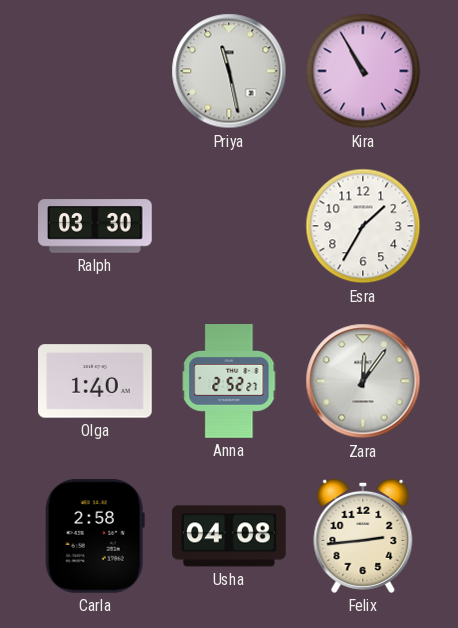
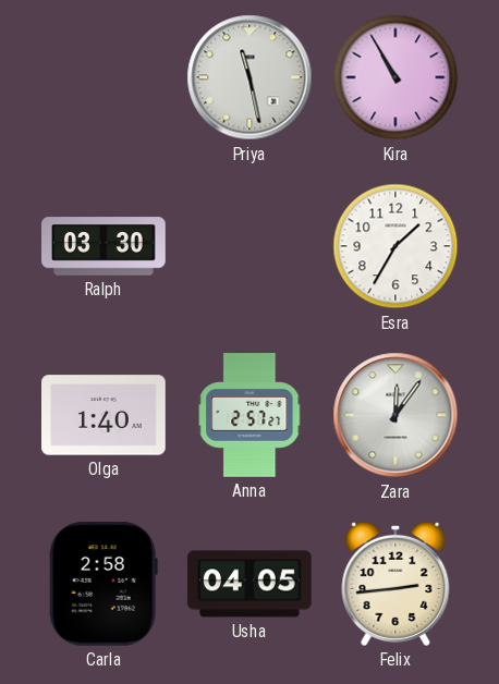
Anna: 2:52 -> 2:57
Usha: 04:08 -> 04:05
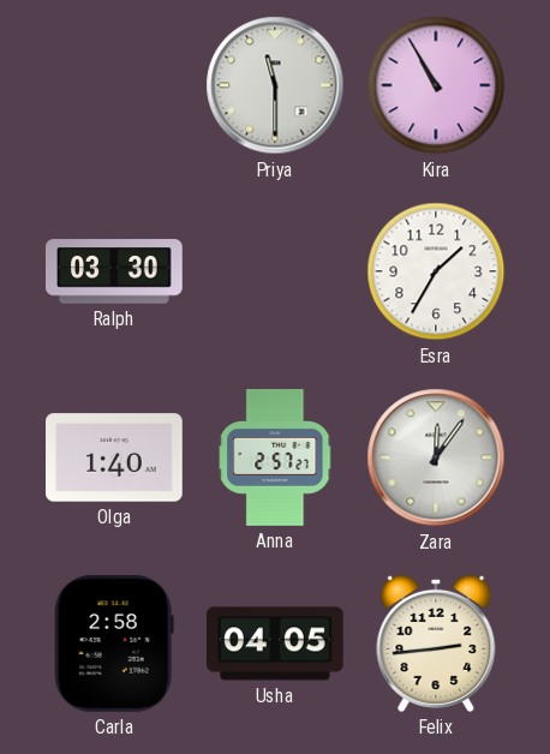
Priya: 11:28 -> 11:30
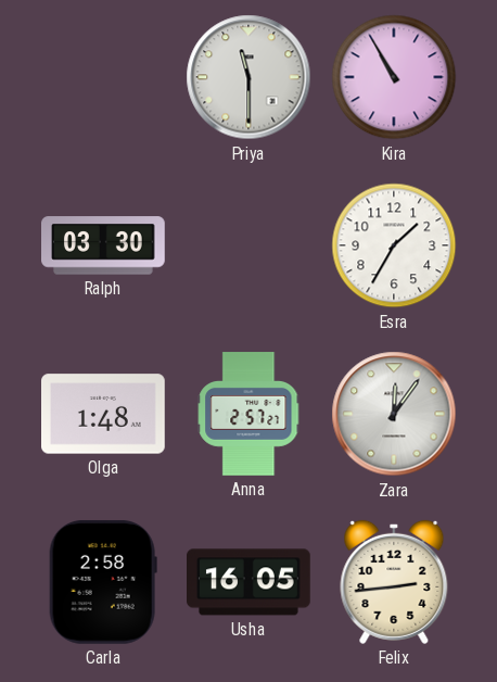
Olga: 1:40 -> 1:48
Usha: 04:05 -> 16:05
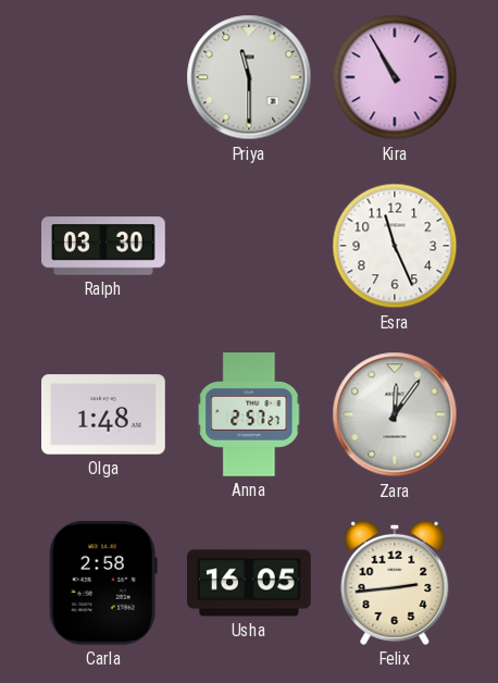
Esra: 1:35 -> 11:26
